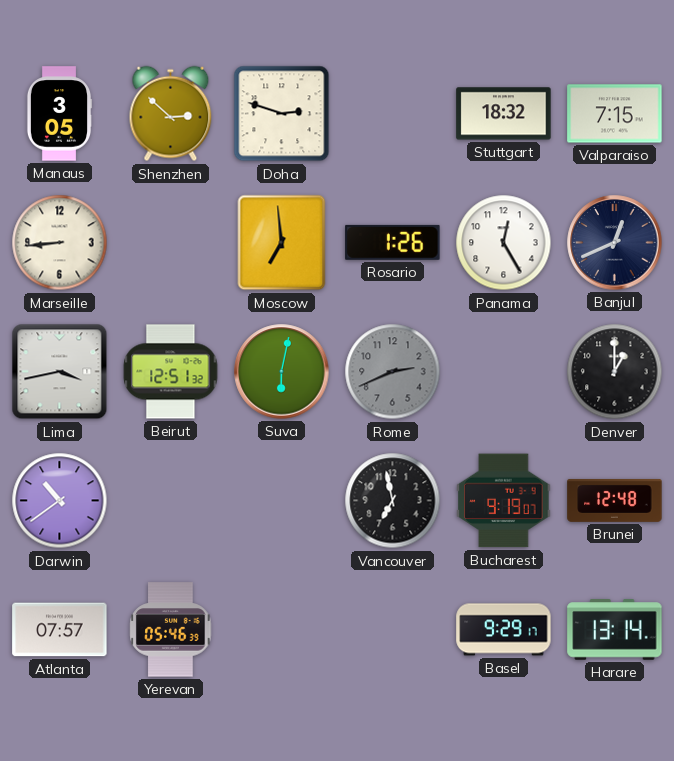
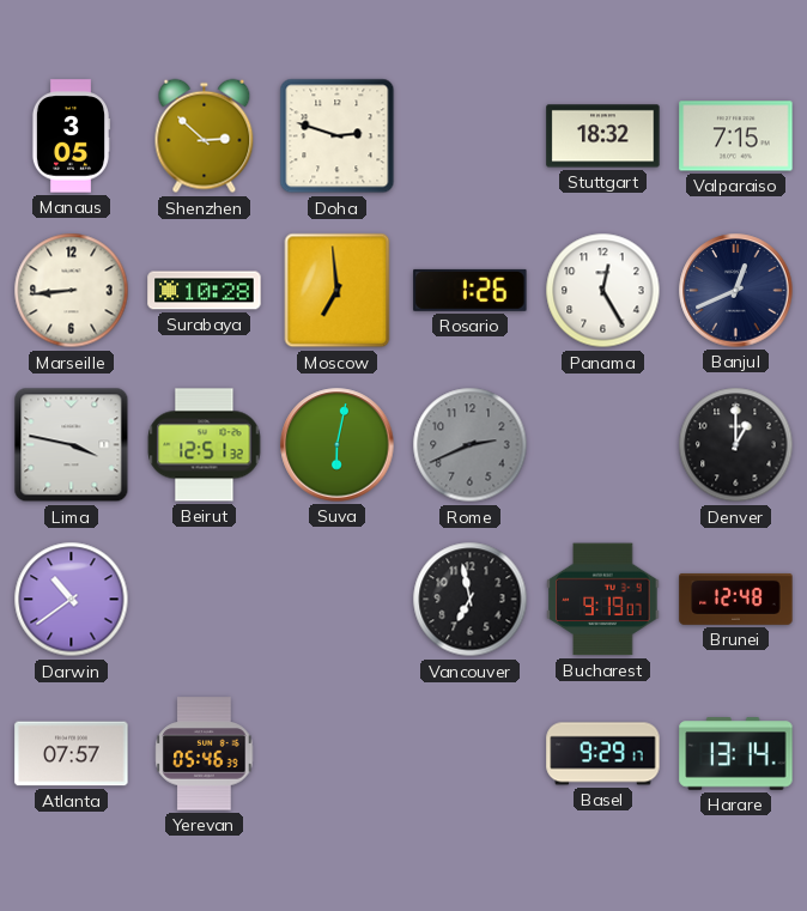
Surabaya: none -> 10:28
Lima: 3:43 -> 3:47
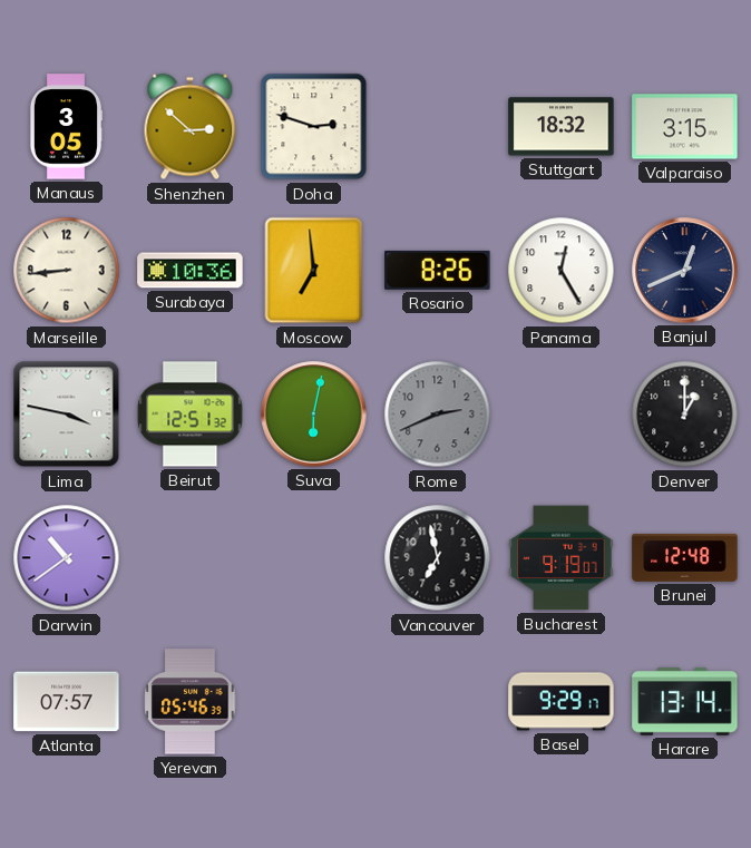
Valparaiso: 7:15 -> 3:15
Surabaya: 10:28 -> 10:36
Rosario: 1:26 -> 8:26
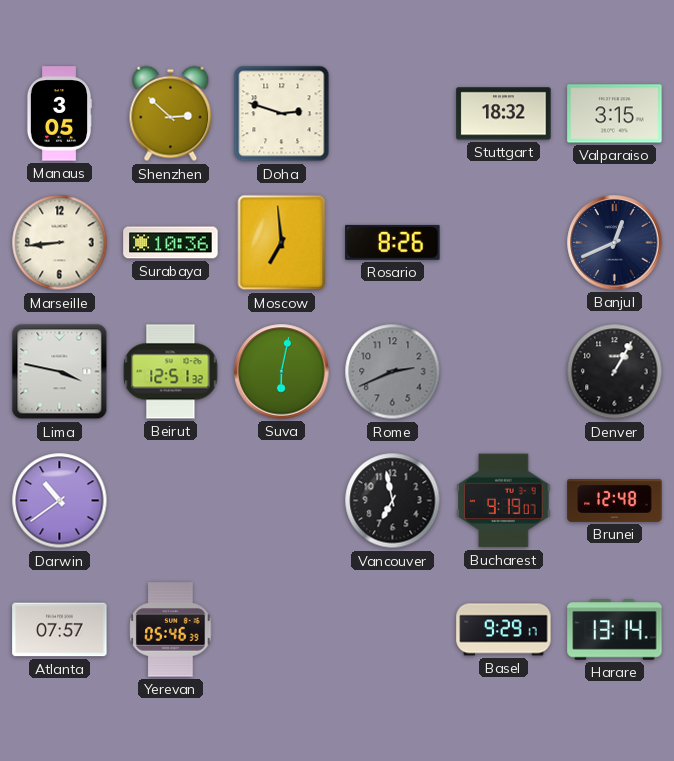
Panama: 12:25 -> none
Denver: 1:00 -> 1:05
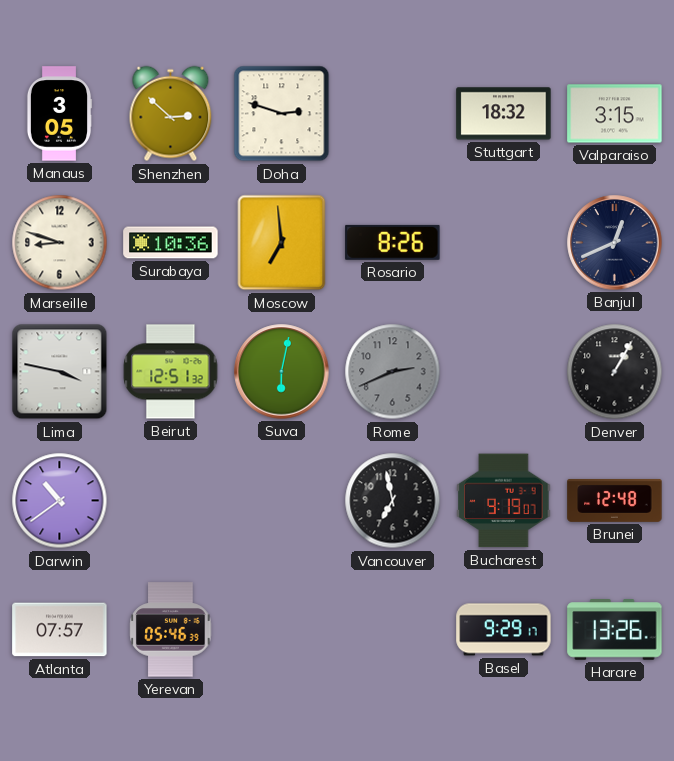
Marseille: 8:44 -> 8:48
Harare: 13:14 -> 13:26
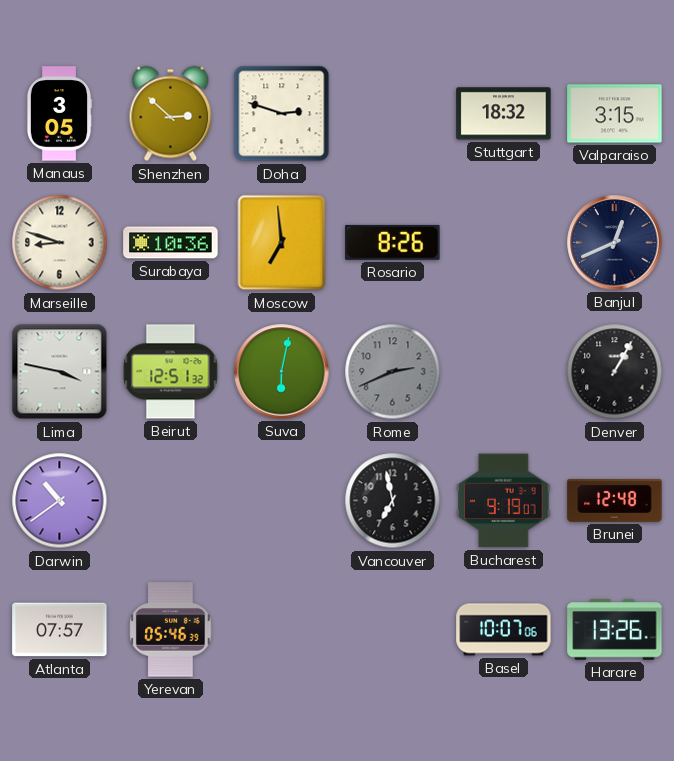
Basel: 9:29 -> 10:07
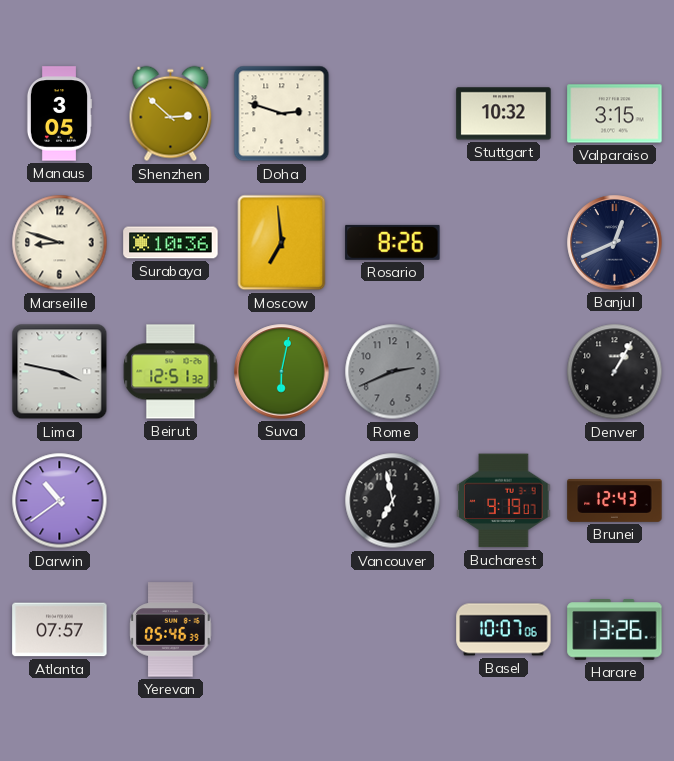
Stuttgart: 18:32 -> 10:32
Brunei: 12:48 -> 12:43
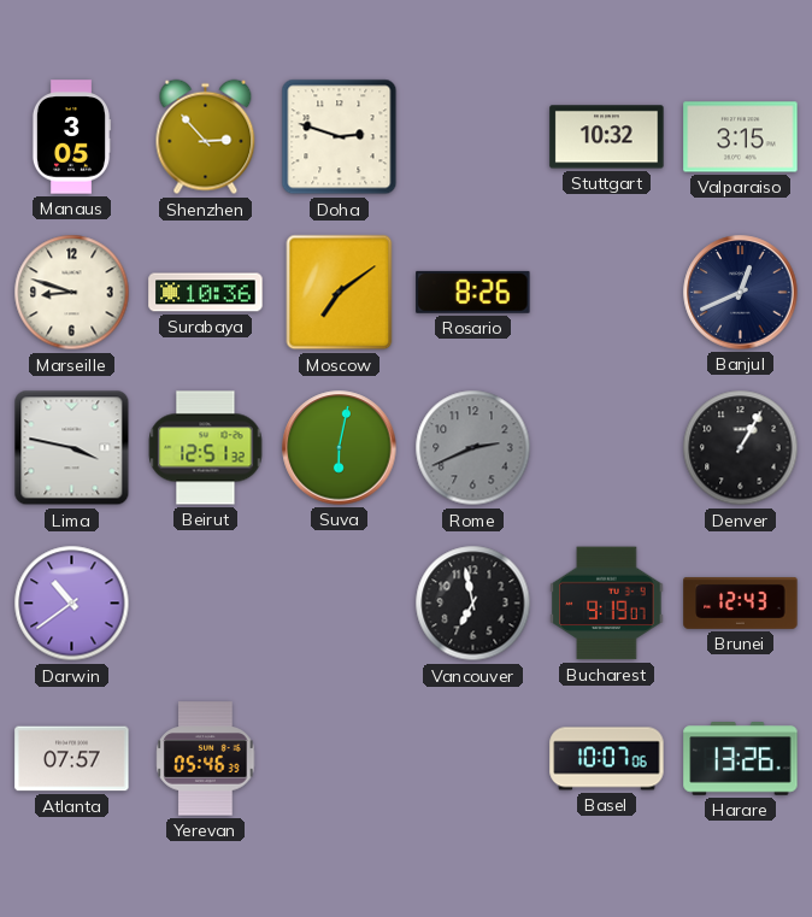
Shenzhen: 2:52 -> 2:53
Moscow: 6:59 -> 7:09
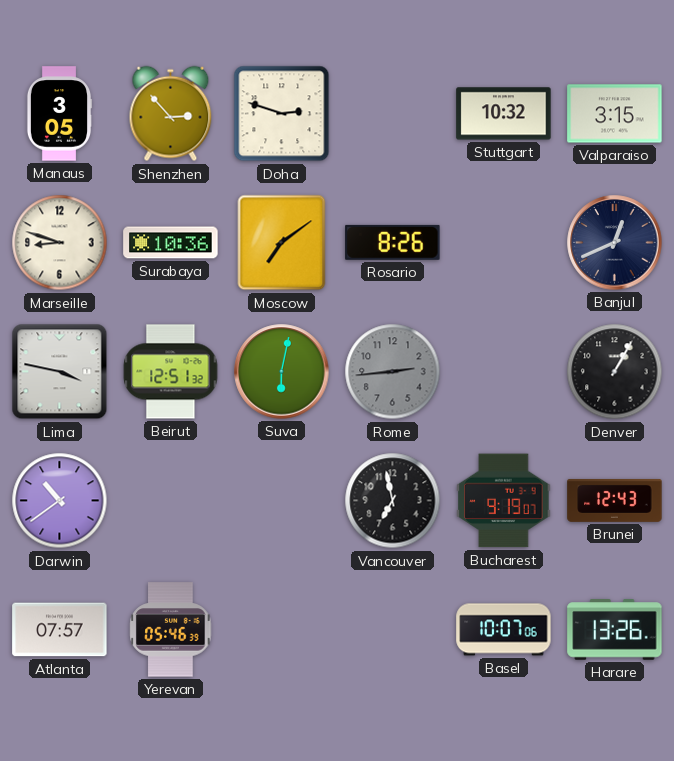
Rome: 2:41 -> 2:44
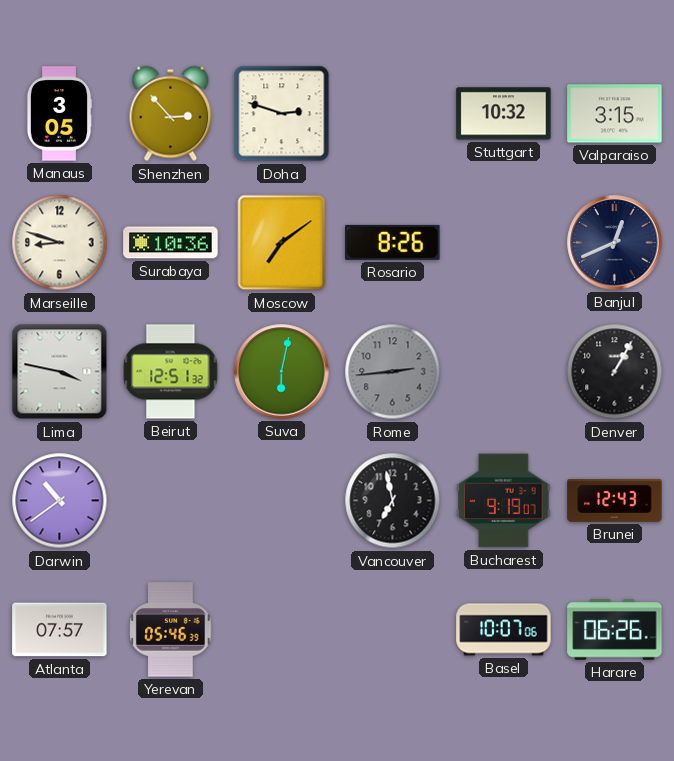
Harare: 13:26 -> 06:26
